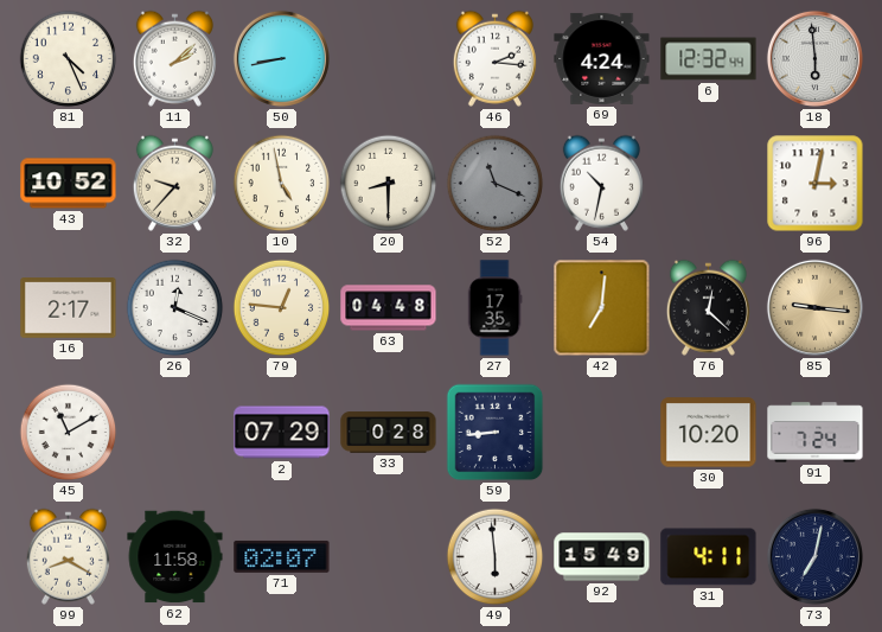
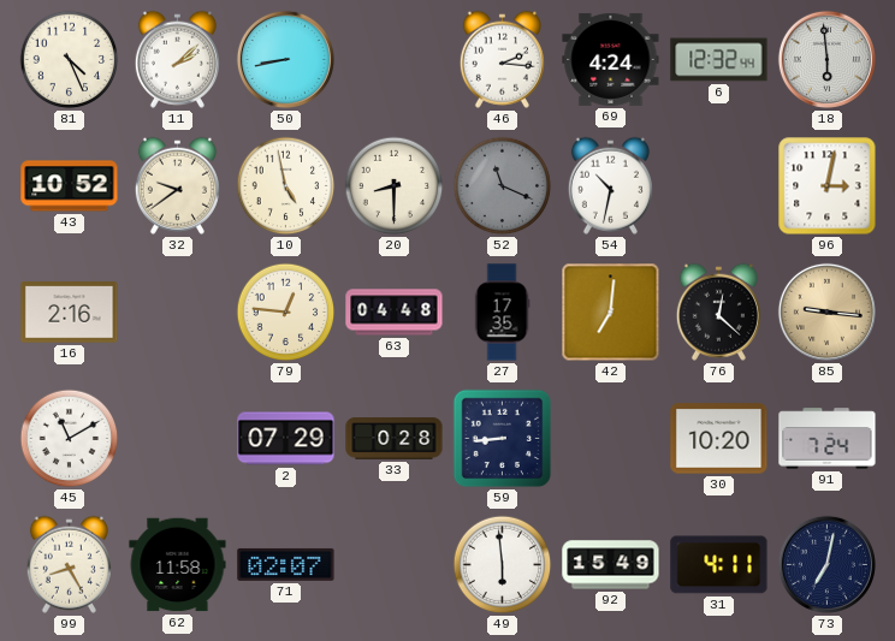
32: 9:37 -> 9:39
16: 2:17 -> 2:16
26: 12:19 -> none
99: 8:20 -> 8:25
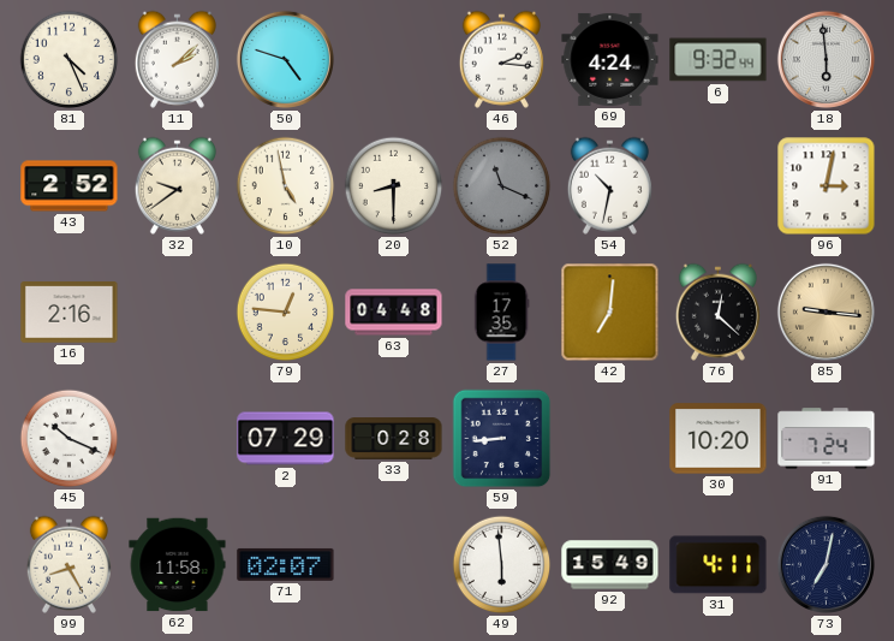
50: 8:43 -> 4:48
6: 12:32 -> 9:32
43: 10:52 -> 2:52
45: 11:10 -> 10:19
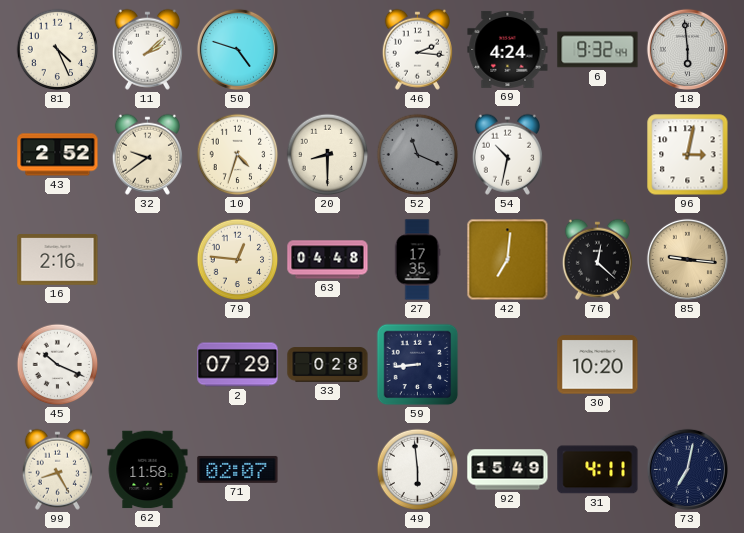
10: 4:58 -> 4:33
91: 7:24 -> none
